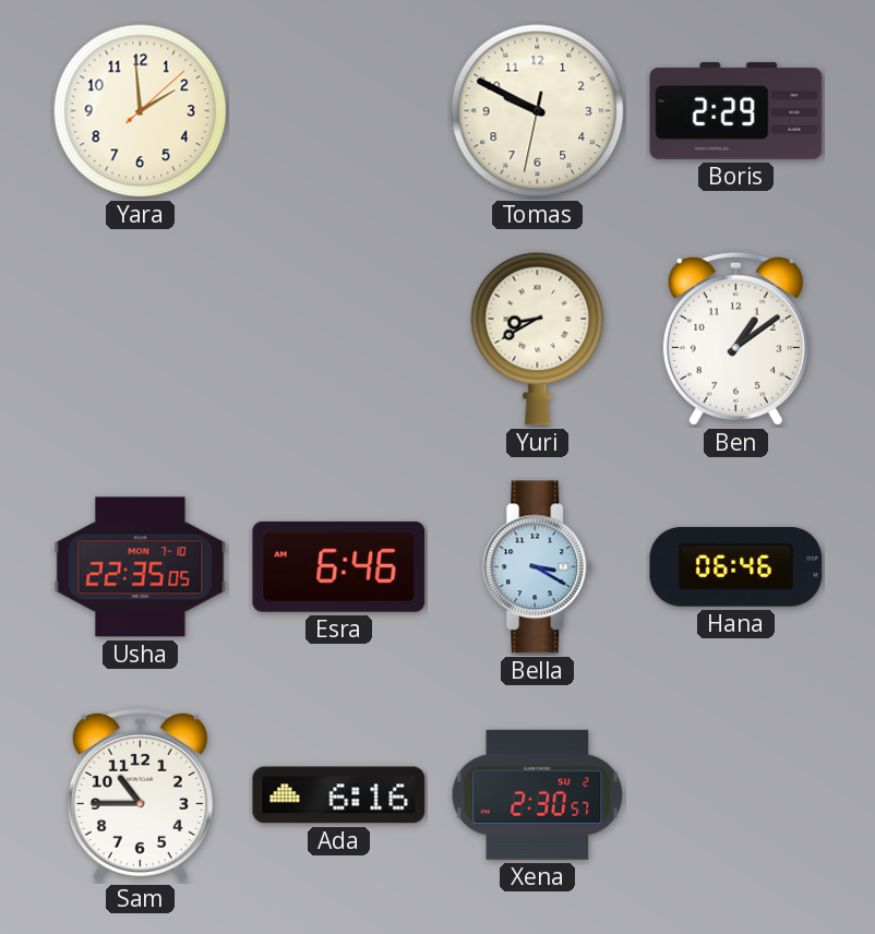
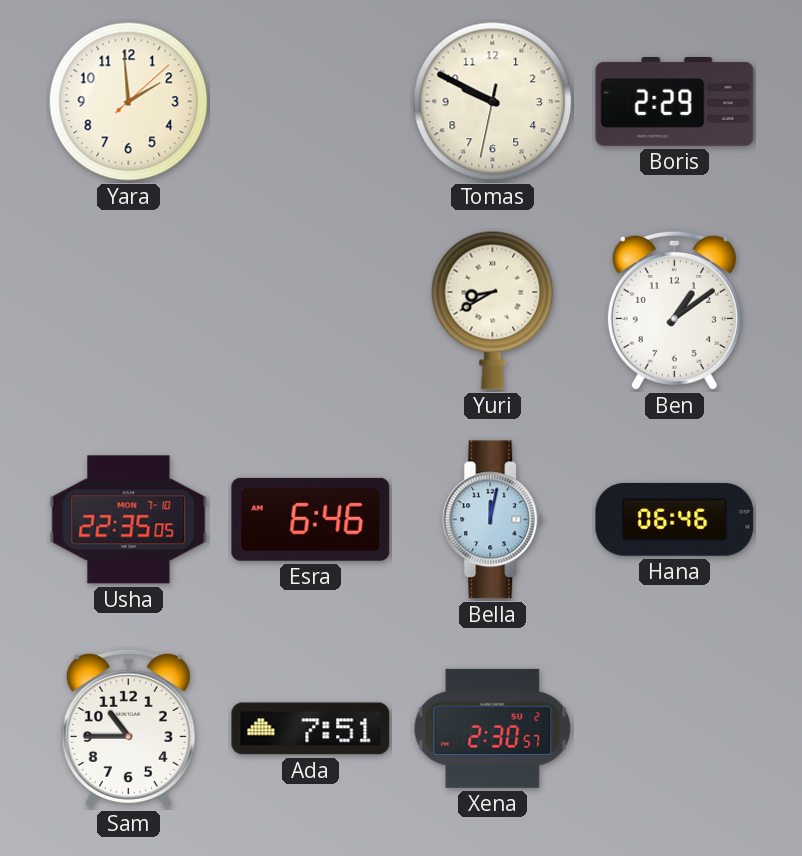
Bella: 3:20 -> 12:02
Ada: 6:16 -> 7:51
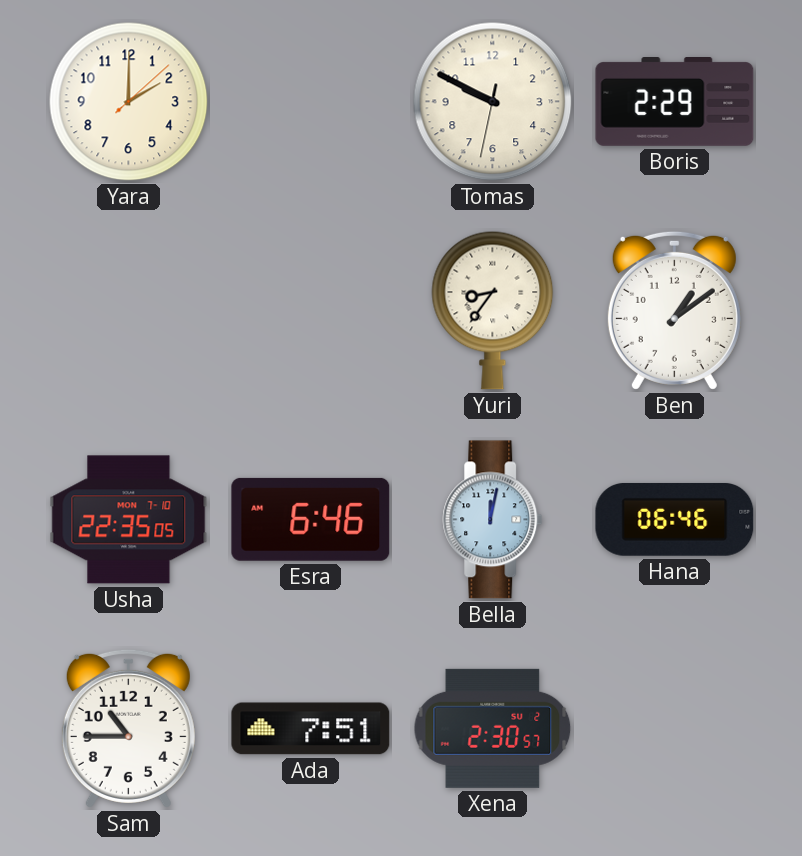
Yara: 1:59 -> 2:00
Yuri: 8:40 -> 8:36
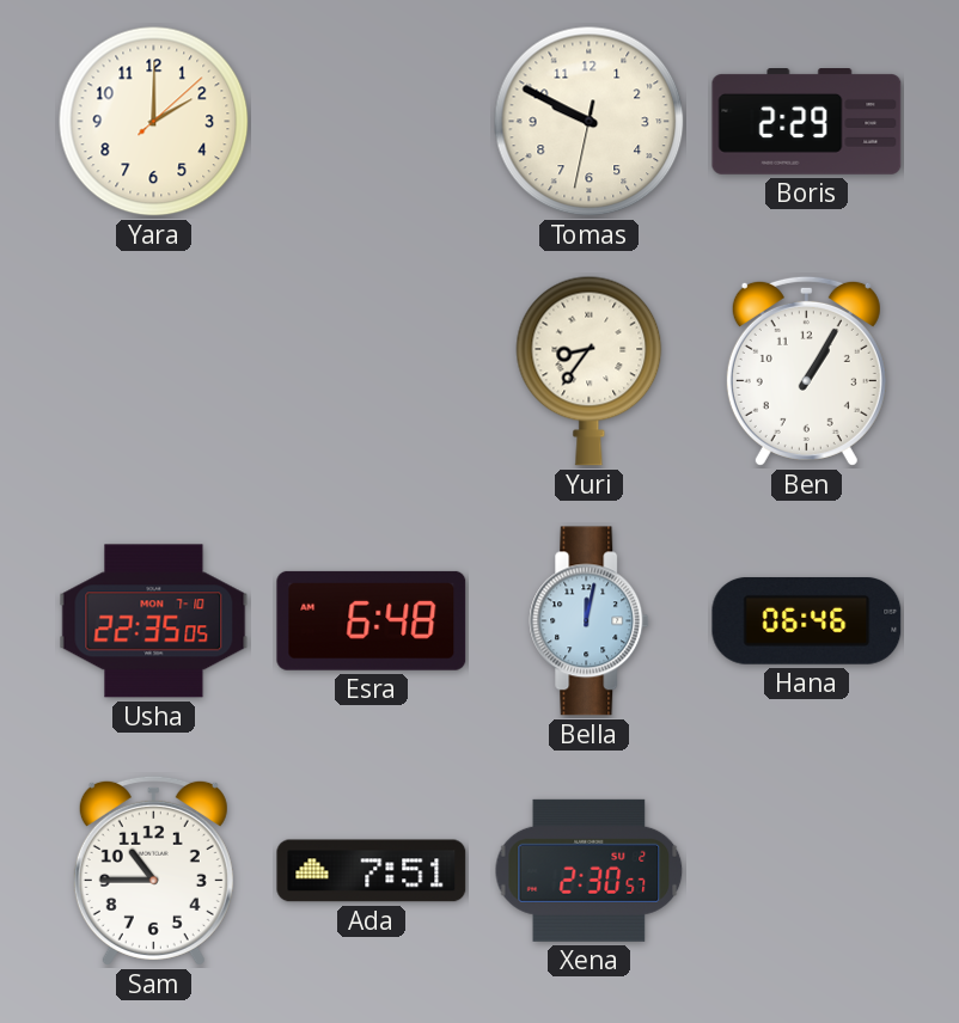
Ben: 1:09 -> 1:05
Esra: 6:46 -> 6:48
